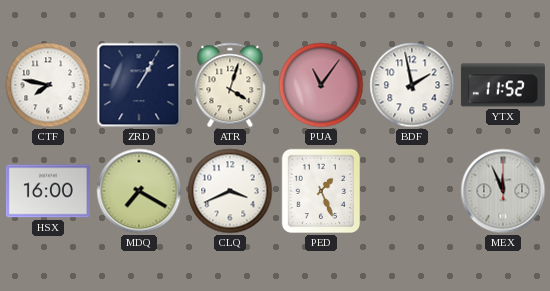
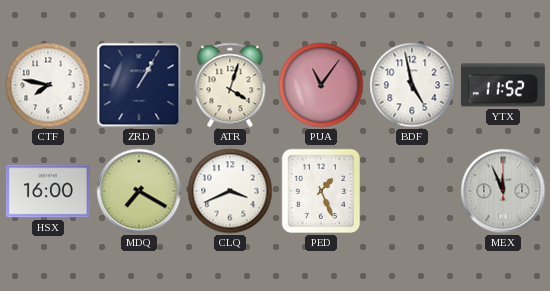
BDF: 1:58 -> 4:58
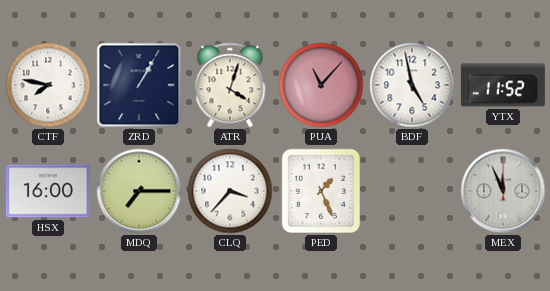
PUA: 11:06 -> 11:07
MDQ: 7:20 -> 7:15
CLQ: 3:41 -> 3:37
